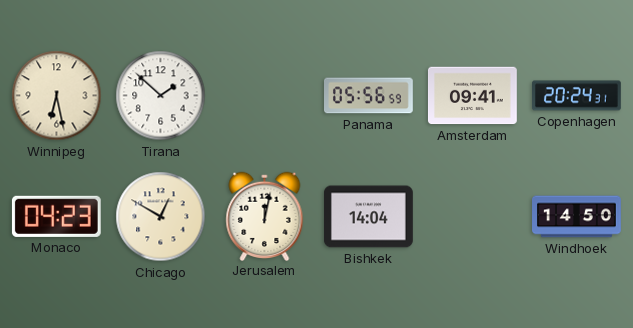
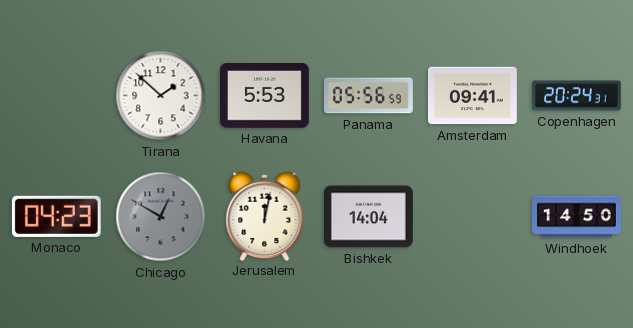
Winnipeg: 6:28 -> none
Havana: none -> 5:53
Chicago dial: cream -> grey
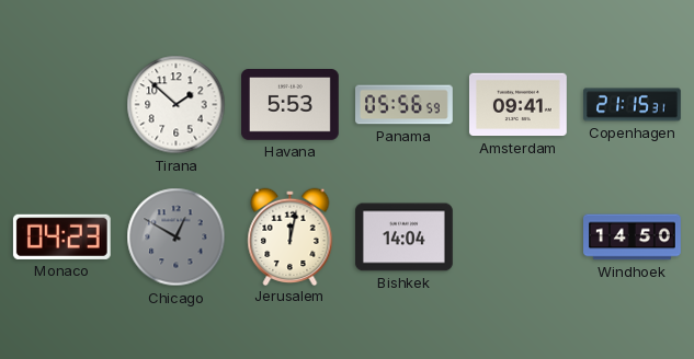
Copenhagen: 20:24 -> 21:15
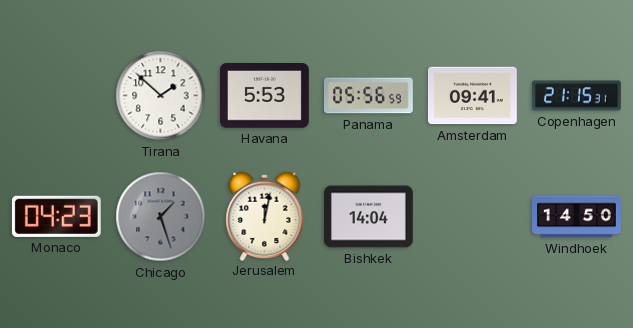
Chicago: 12:50 -> 1:27
